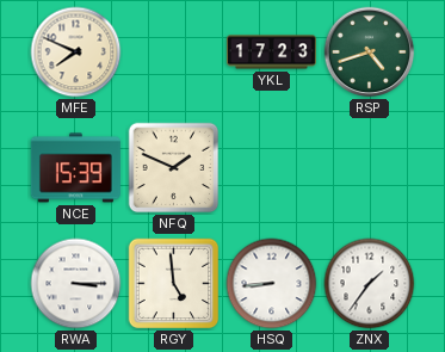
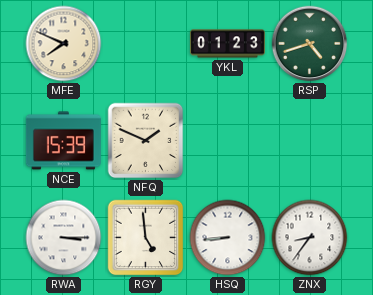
YKL: 17:23 -> 01:23
ZNX: 1:36 -> 8:36
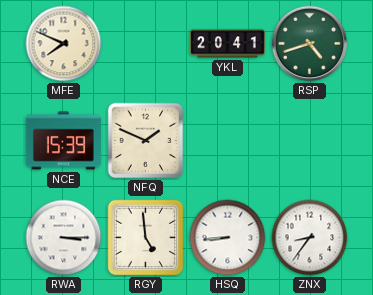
YKL: 01:23 -> 20:41
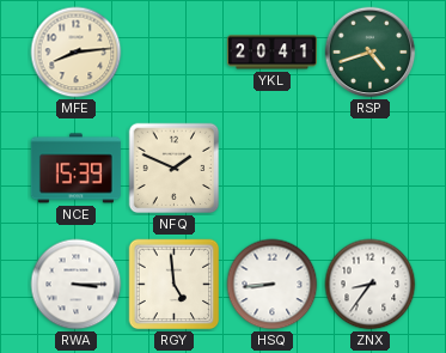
MFE: 7:49 -> 8:14
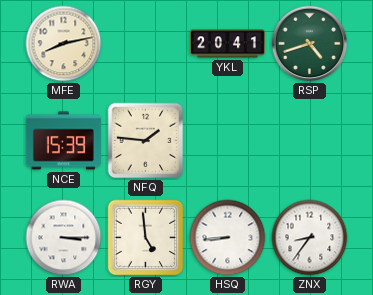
MFE: 8:14 -> 8:13
NFQ: 1:49 -> 1:46
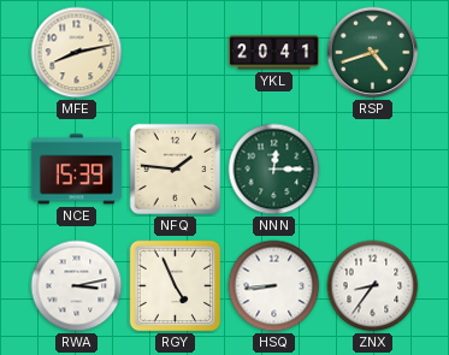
NNN: none -> 12:15
RWA: 3:15 -> 3:13
RGY: 4:59 -> 4:56
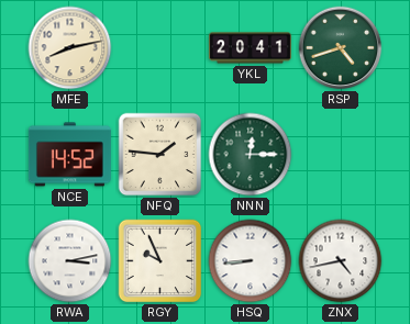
NCE: 15:39 -> 14:52
RGY: 4:56 -> 9:56
ZNX: 8:36 -> 4:43
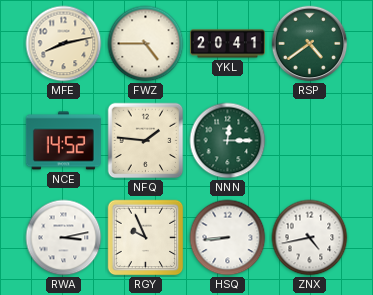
FWZ: none -> 4:45
RSP: 4:42 -> 4:39
